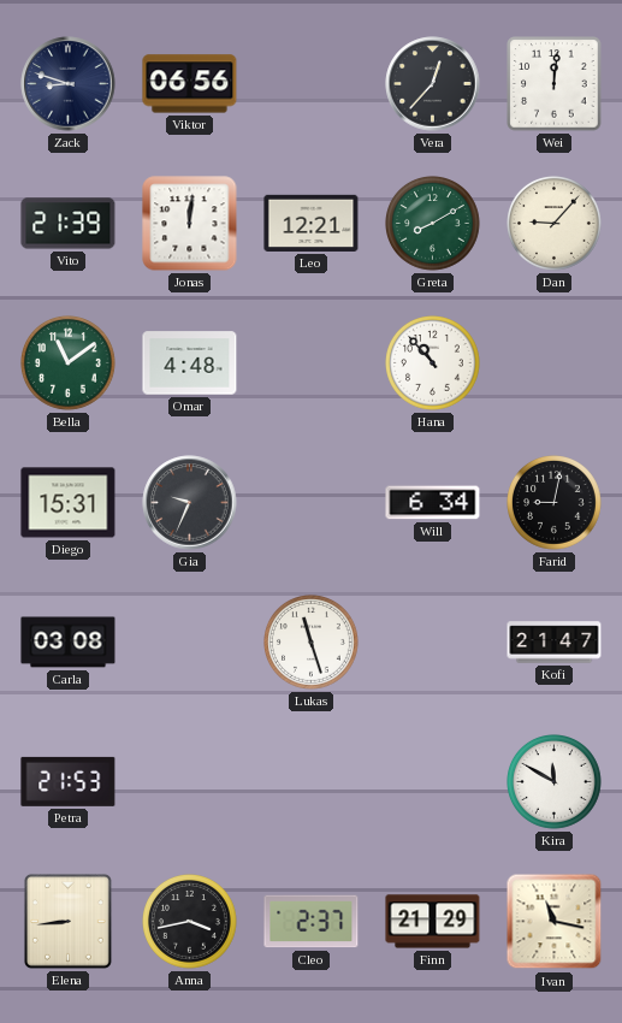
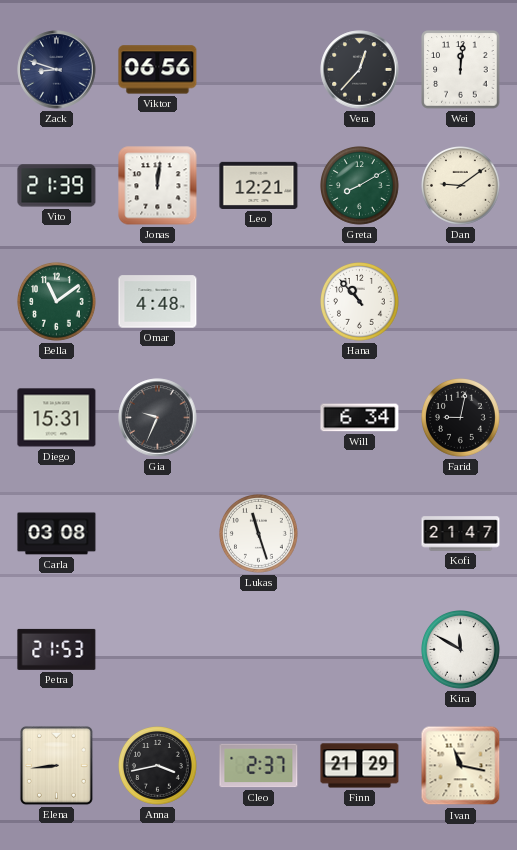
Dan: 9:07 -> 9:09
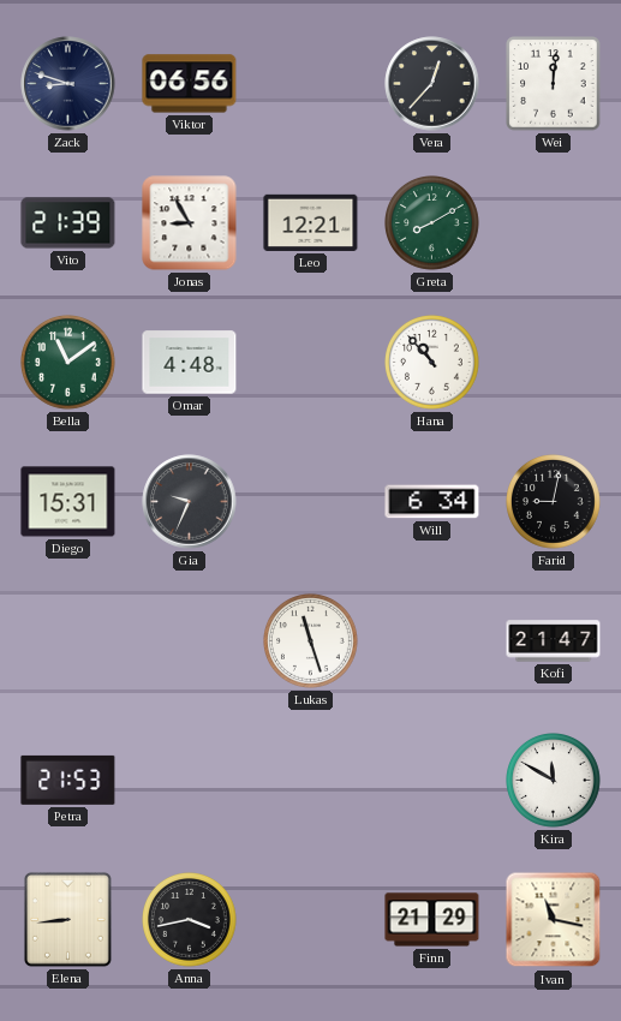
Jonas: 12:01 -> 8:55
Dan: 9:09 -> none
Carla: 03:08 -> none
Cleo: 2:37 -> none
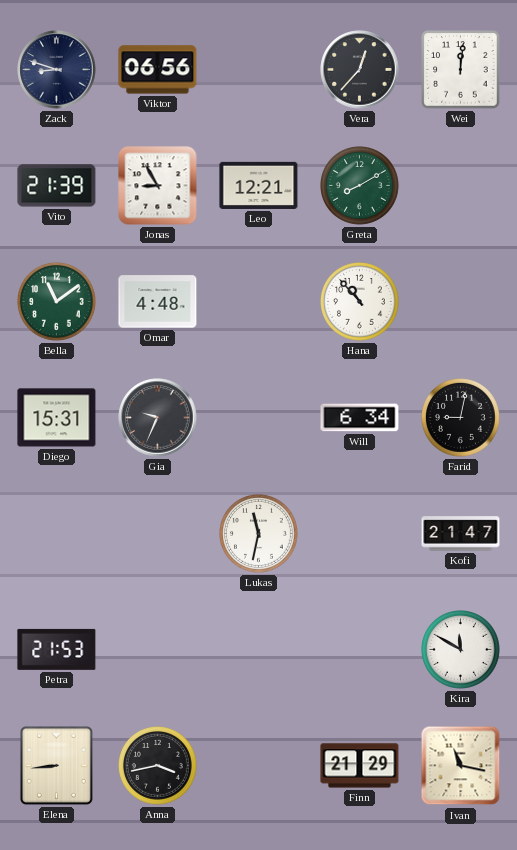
Lukas: 11:27 -> 11:32
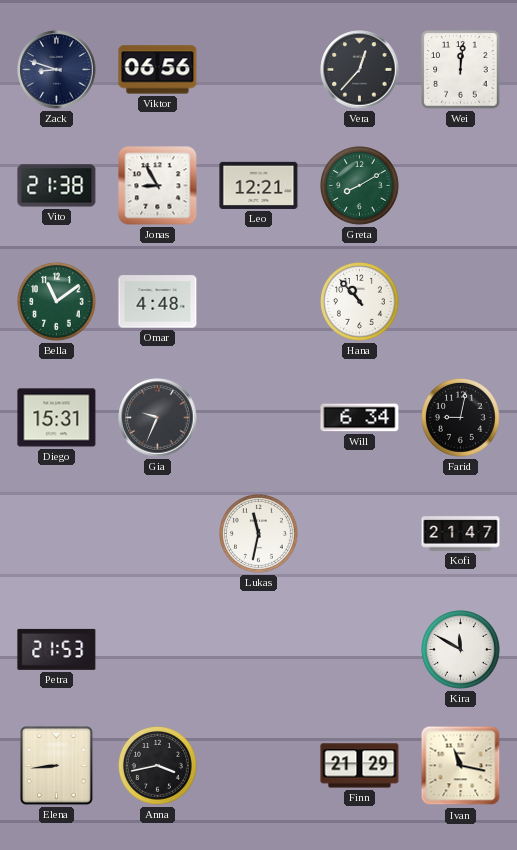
Vito: 21:39 -> 21:38
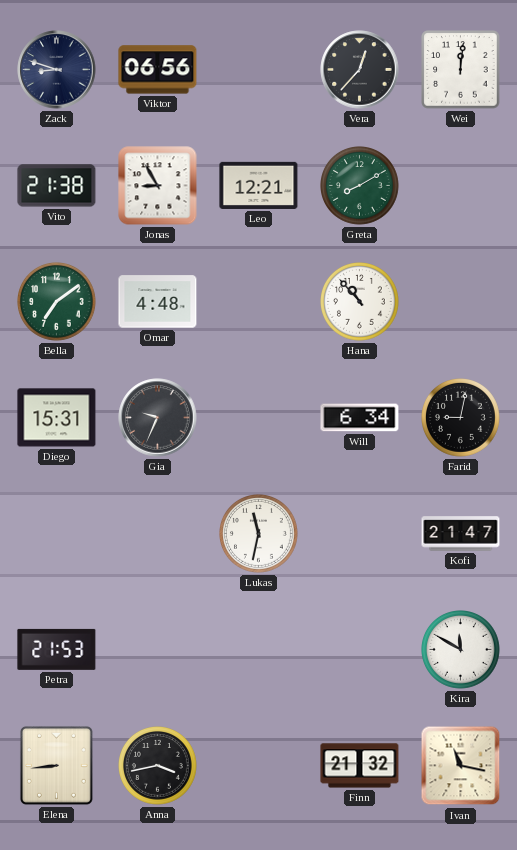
Bella: 11:09 -> 7:09
Finn: 21:29 -> 21:32
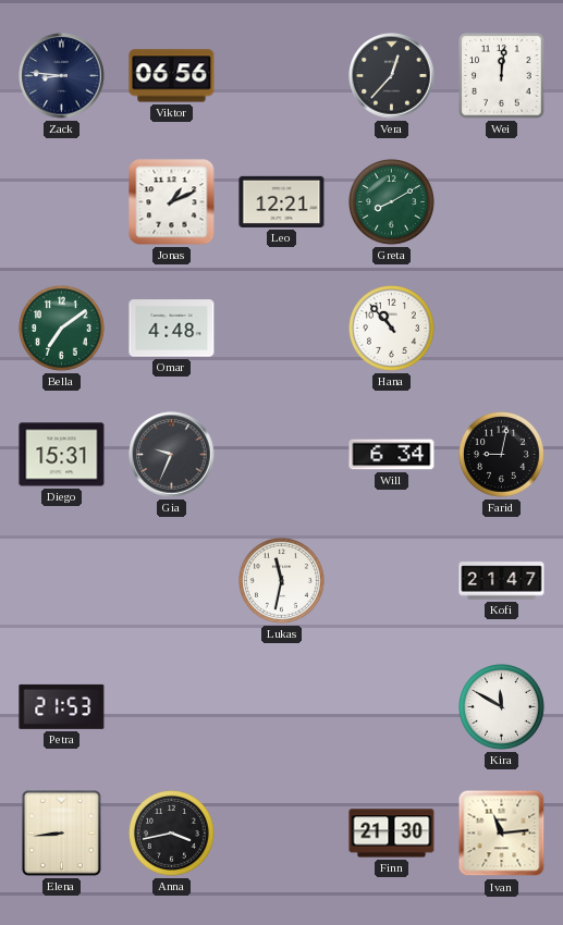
Zack: 8:48 -> 8:46
Vito: 21:38 -> none
Jonas: 8:55 -> 1:11
Finn: 21:32 -> 21:30
Ivan: 11:17 -> 11:14
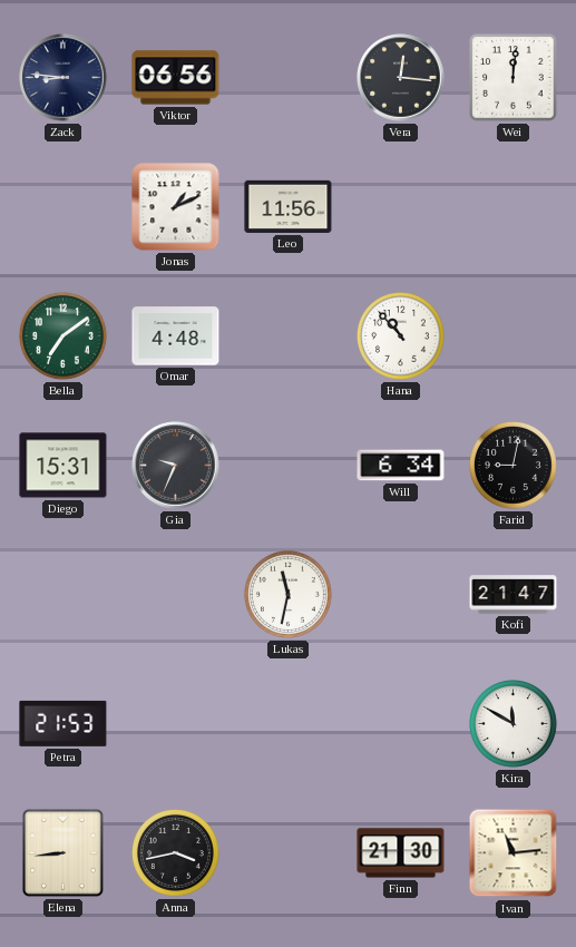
Vera: 12:37 -> 12:16
Leo: 12:21 -> 11:56
Greta: 8:10 -> none
